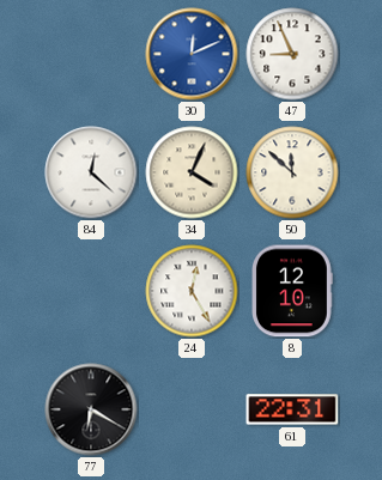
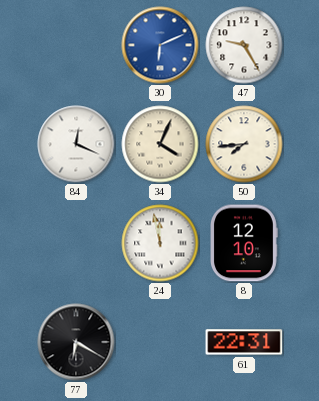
30: 12:11 -> 6:11
47: 8:56 -> 9:25
84: 12:22 -> 12:19
50: 11:52 -> 7:44
24: 12:25 -> 11:58
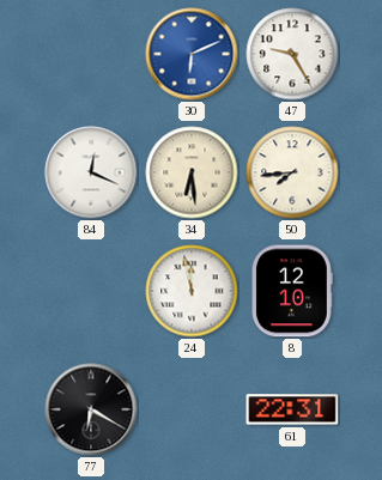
34: 4:04 -> 6:29
